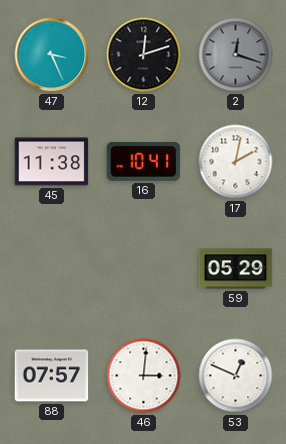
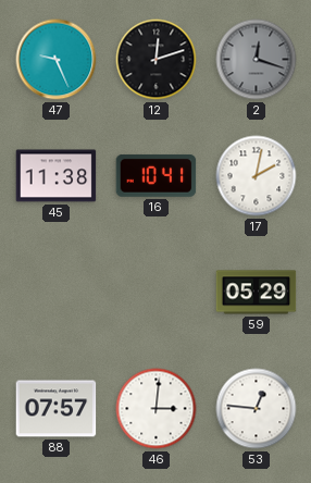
47: 3:26 -> 9:26
53: 12:49 -> 12:46
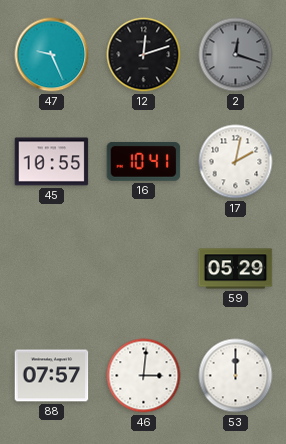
45: 11:38 -> 10:55
53: 12:46 -> 12:00
